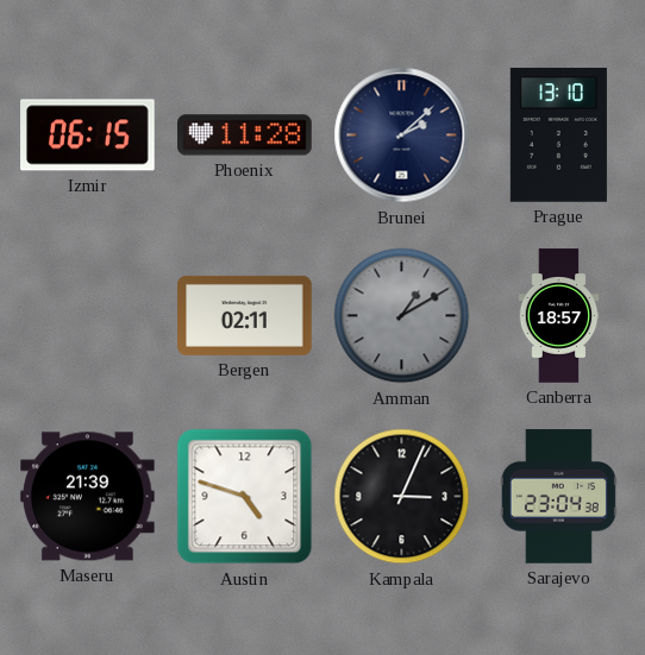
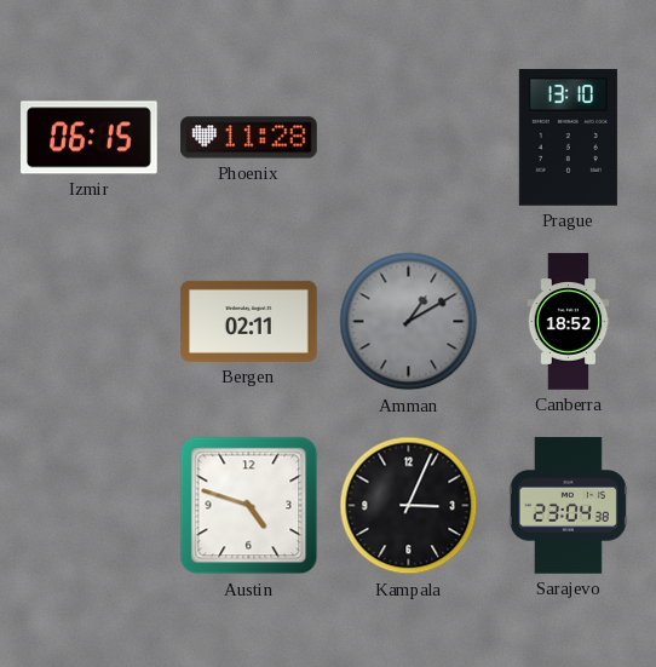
Brunei: 2:08 -> none
Canberra: 18:57 -> 18:52
Maseru: 21:39 -> none
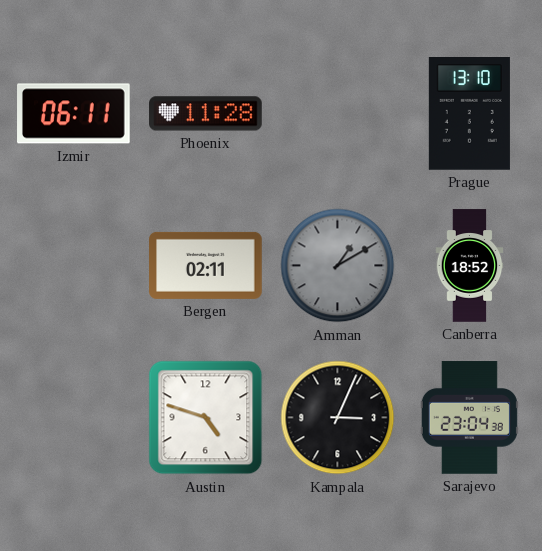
Izmir: 06:15 -> 06:11
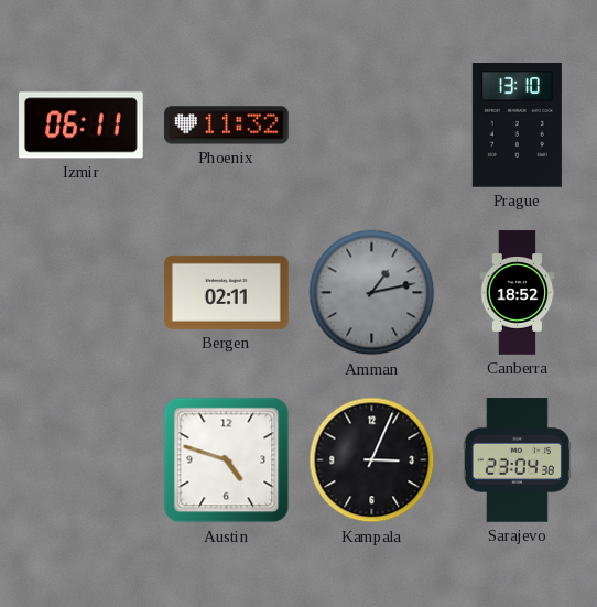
Phoenix: 11:28 -> 11:32
Amman: 1:10 -> 1:13
